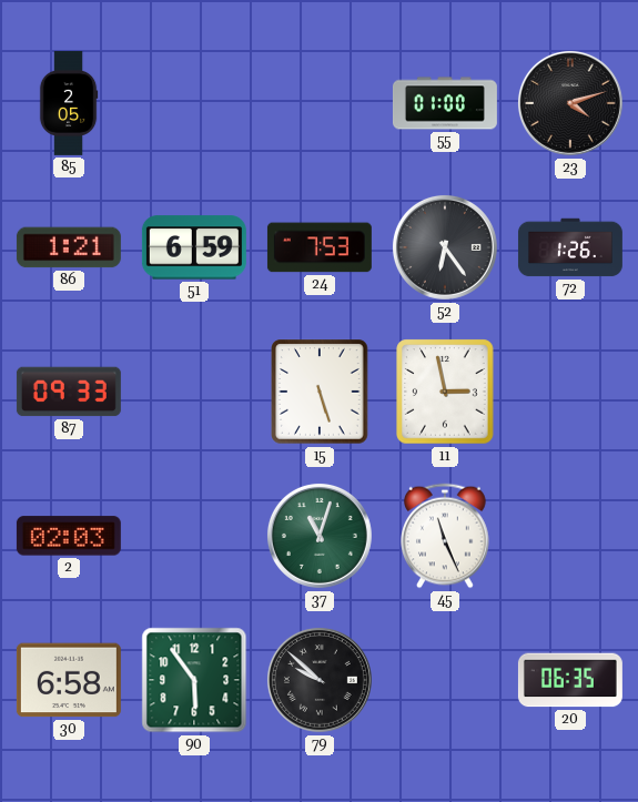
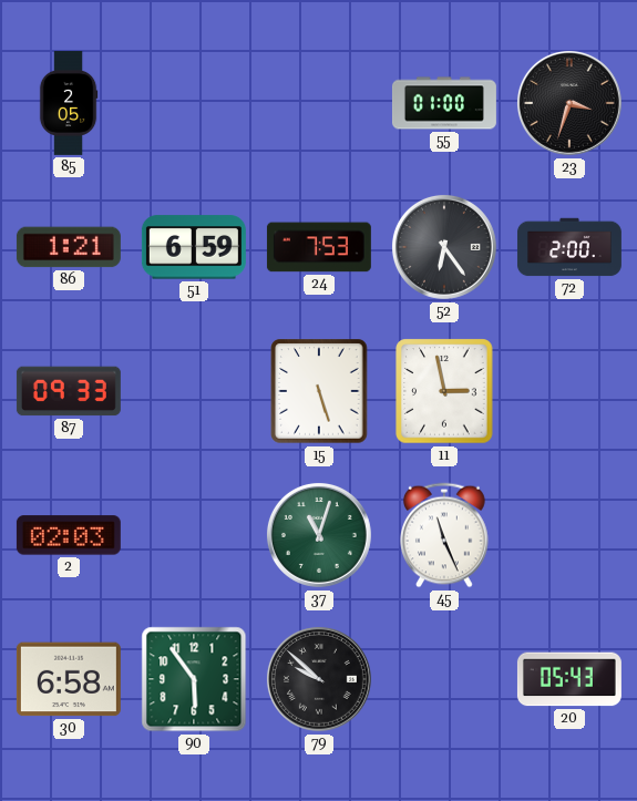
23: 4:12 -> 3:33
72: 1:26 -> 2:00
20: 06:35 -> 05:43
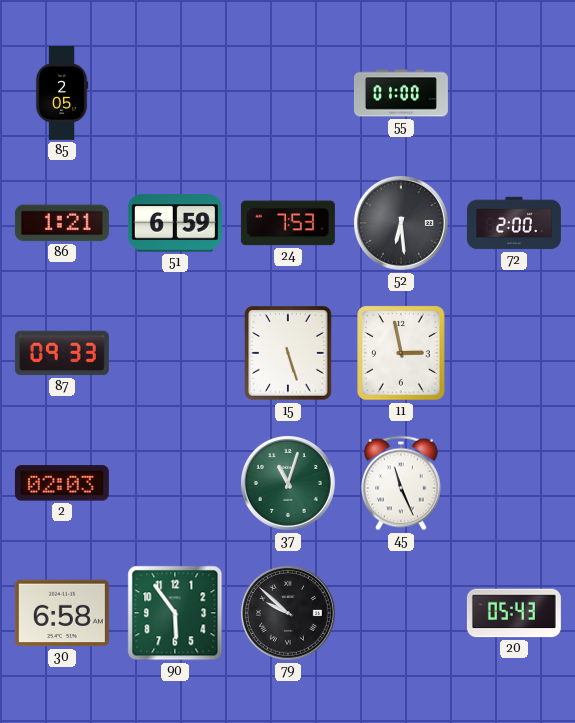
23: 3:33 -> none
52: 6:24 -> 6:29
